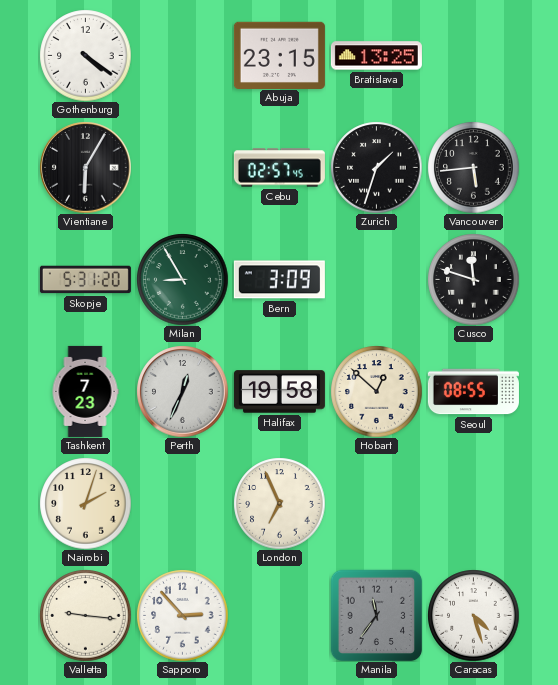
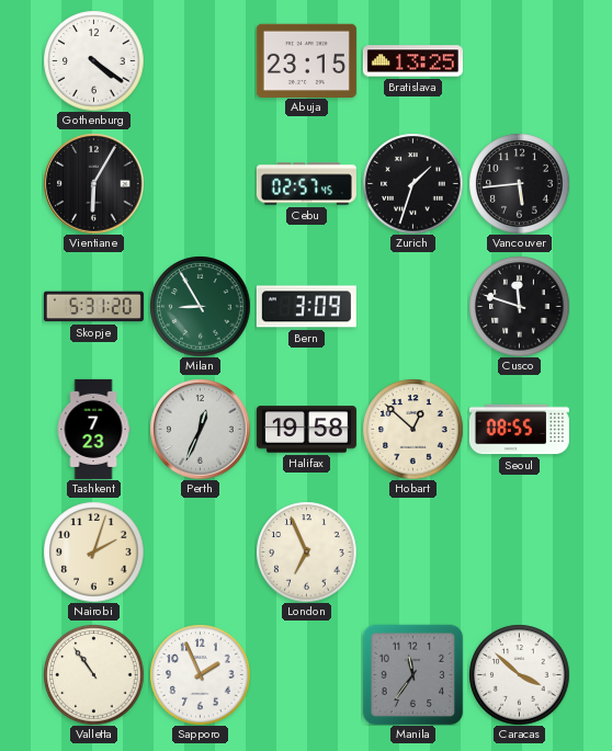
Valletta: 9:16 -> 10:54
Sapporo: 2:53 -> 1:56
Caracas: 4:27 -> 3:52
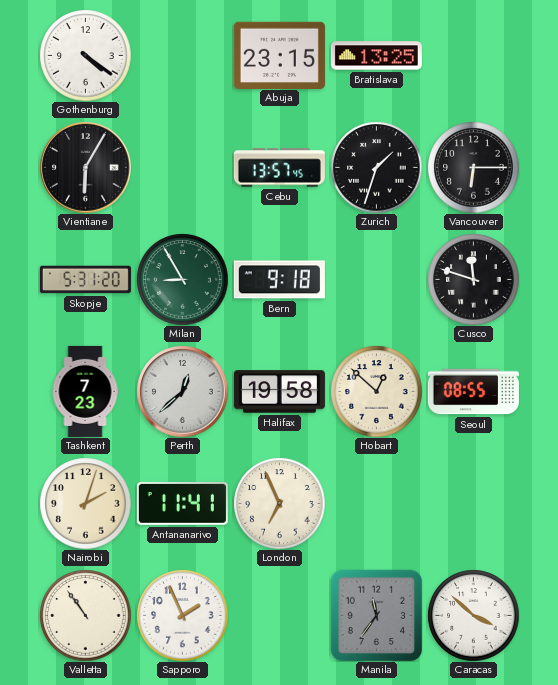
Cebu: 02:57 -> 13:57
Vancouver: 5:44 -> 6:15
Bern: 3:09 -> 9:18
Perth: 12:34 -> 12:38
Antananarivo: none -> 11:41
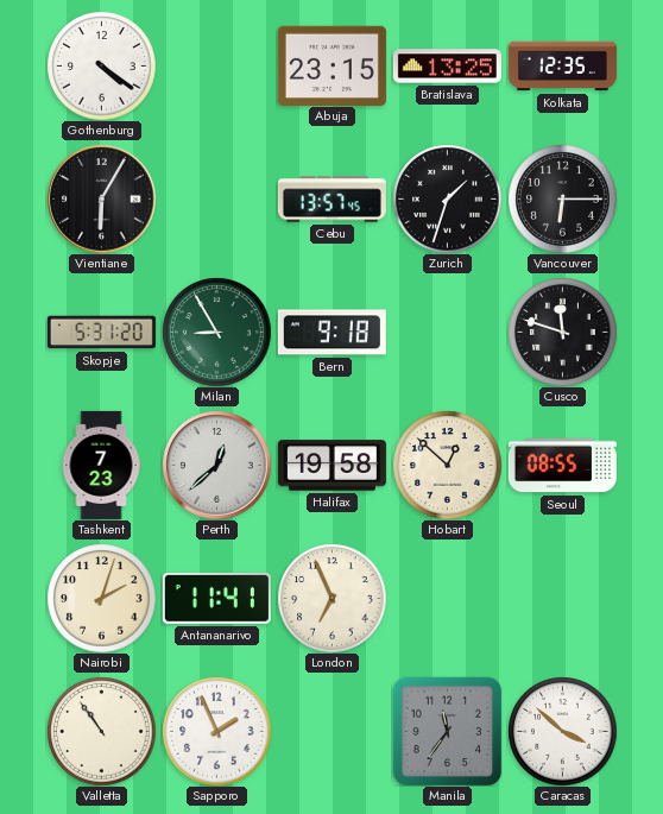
Kolkata: none -> 12:35
